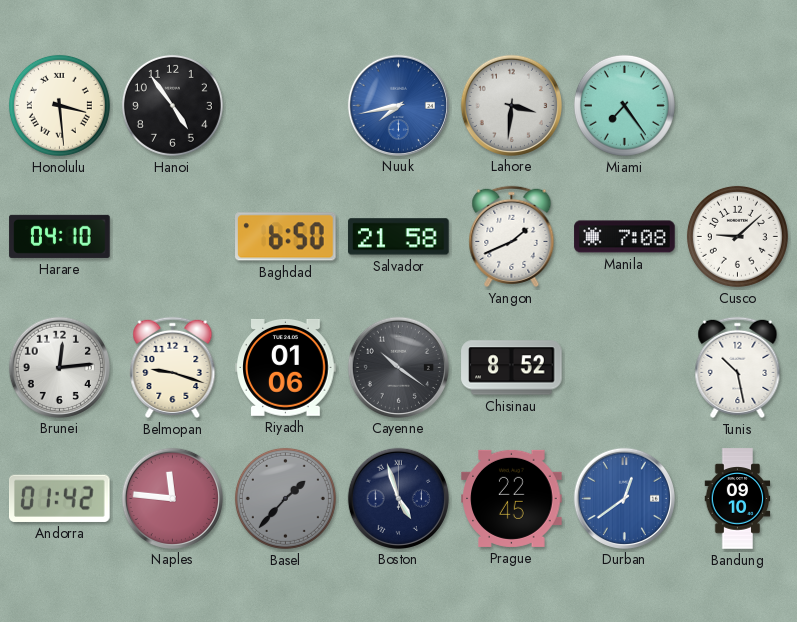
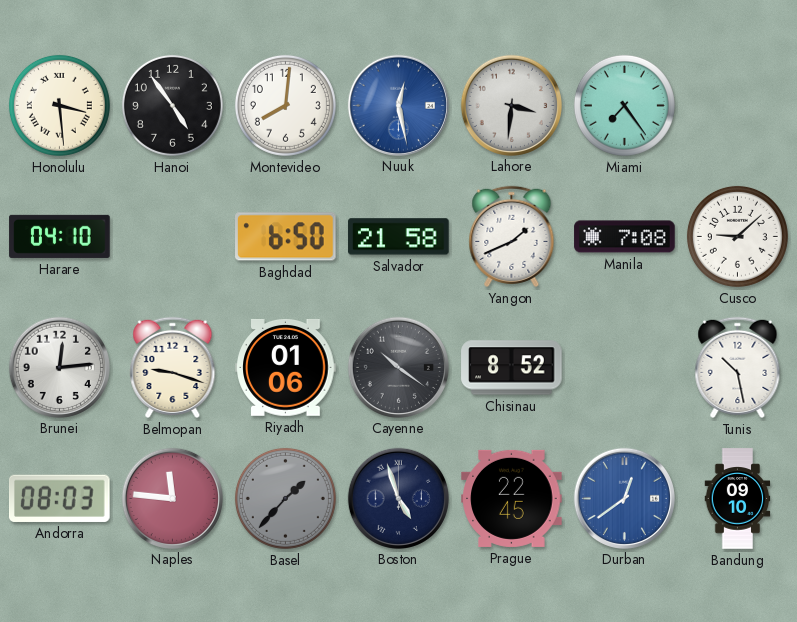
Montevideo: none -> 8:01
Nuuk: 7:43 -> 12:28
Andorra: 01:42 -> 08:03
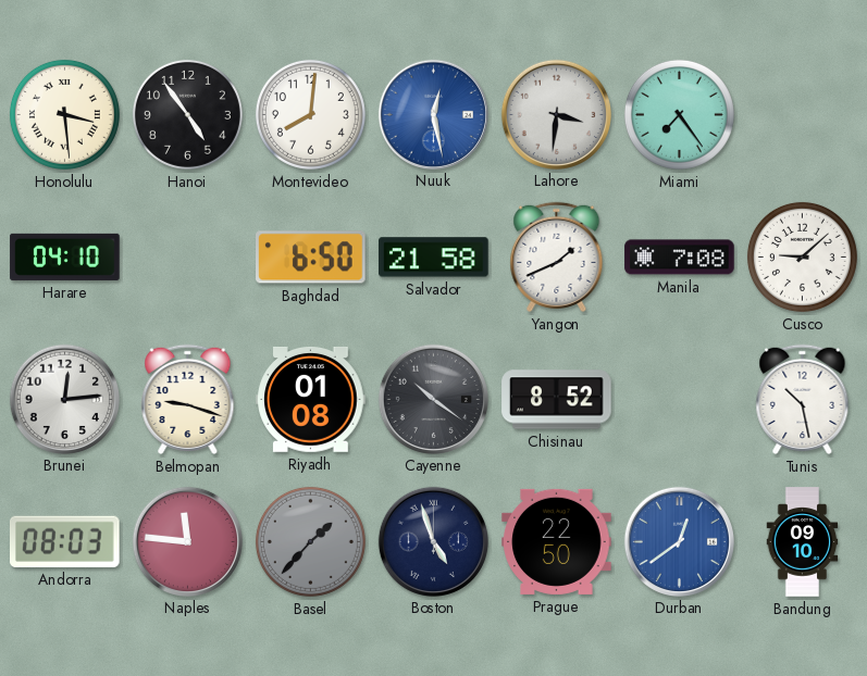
Riyadh: 01:06 -> 01:08
Prague: 22:45 -> 22:50
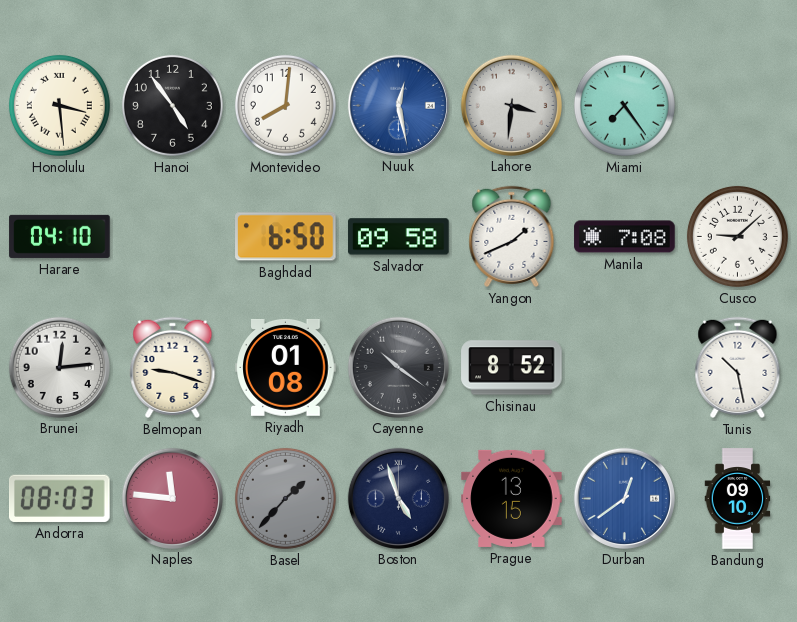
Salvador: 21:58 -> 09:58
Prague: 22:50 -> 13:15
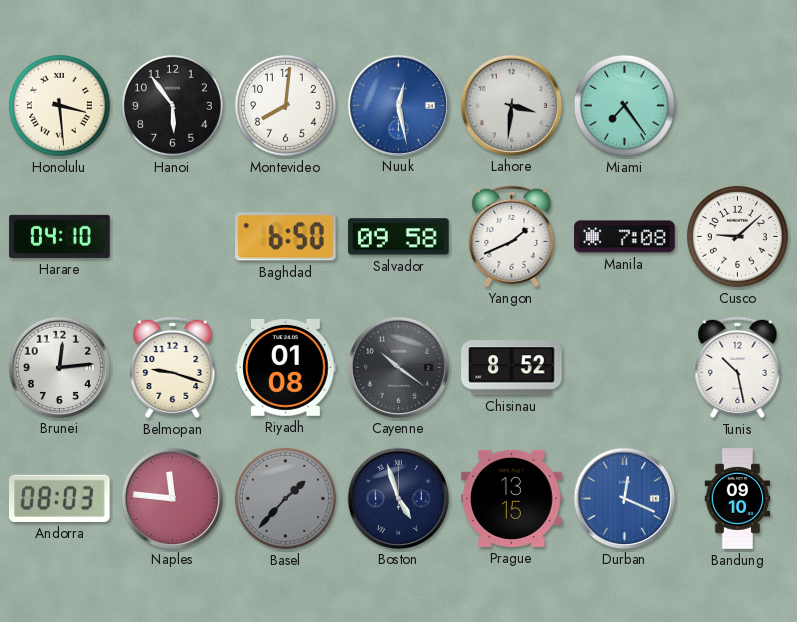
Hanoi: 4:54 -> 5:54
Durban: 12:39 -> 12:19
